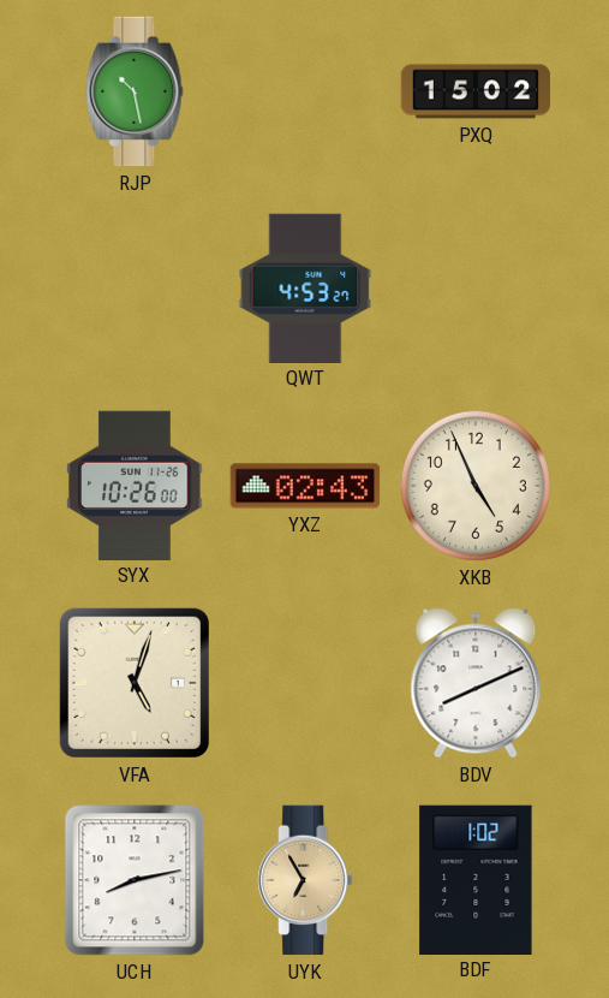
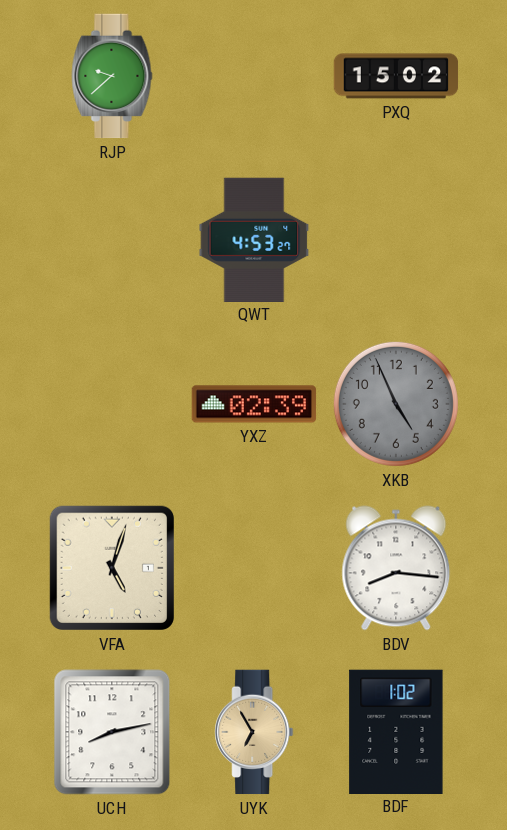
RJP: 10:28 -> 9:38
SYX: 10:26 -> none
YXZ: 02:43 -> 02:39
XKB dial: cream -> grey
BDV: 8:11 -> 8:16
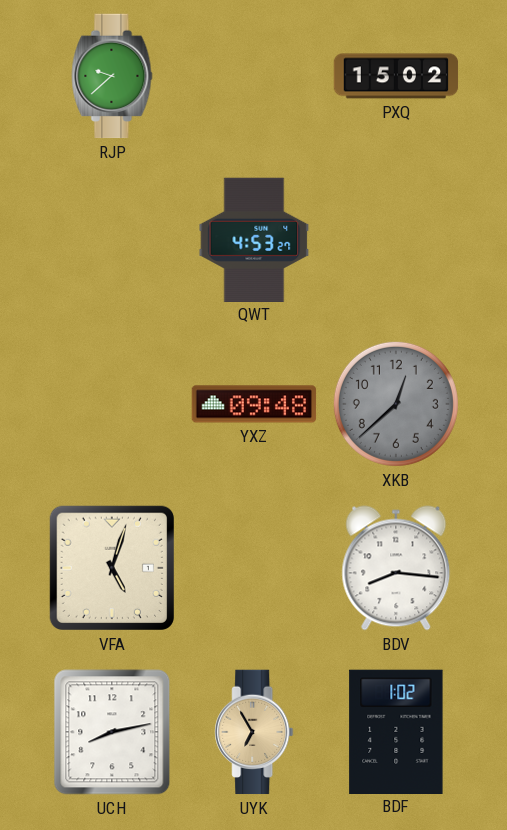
YXZ: 02:39 -> 09:48
XKB: 4:56 -> 12:38
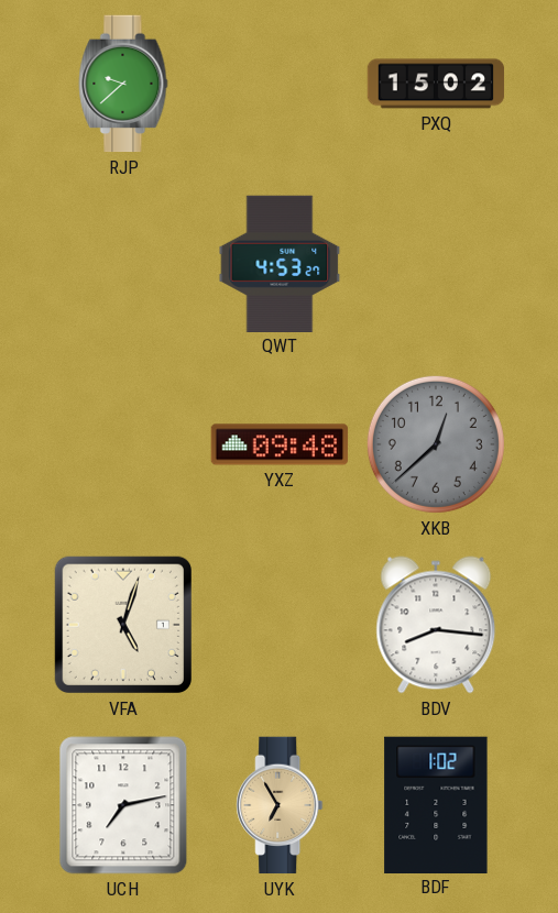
UCH: 8:13 -> 7:13
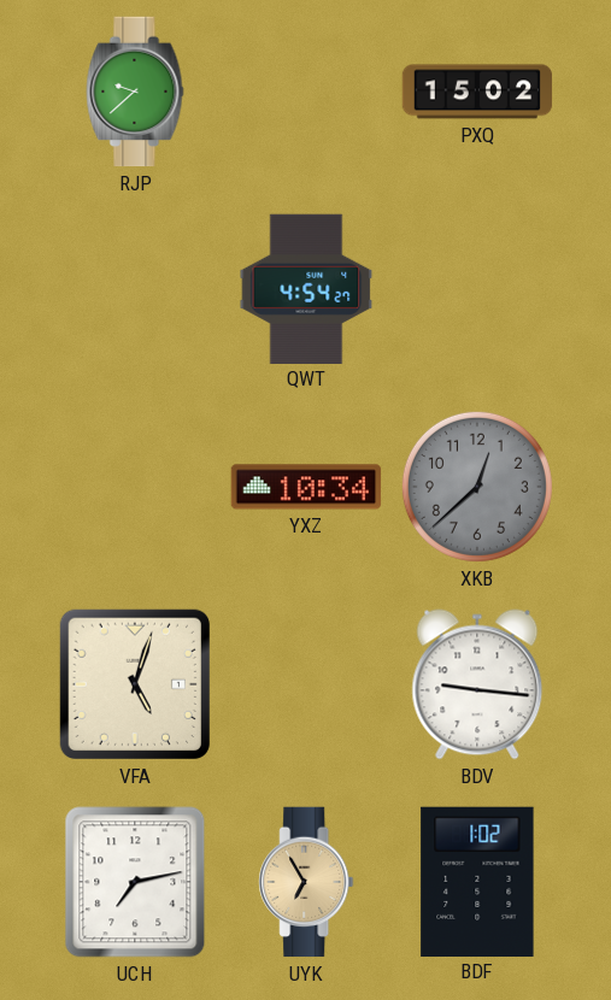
QWT: 4:53 -> 4:54
YXZ: 09:48 -> 10:34
BDV: 8:16 -> 9:16
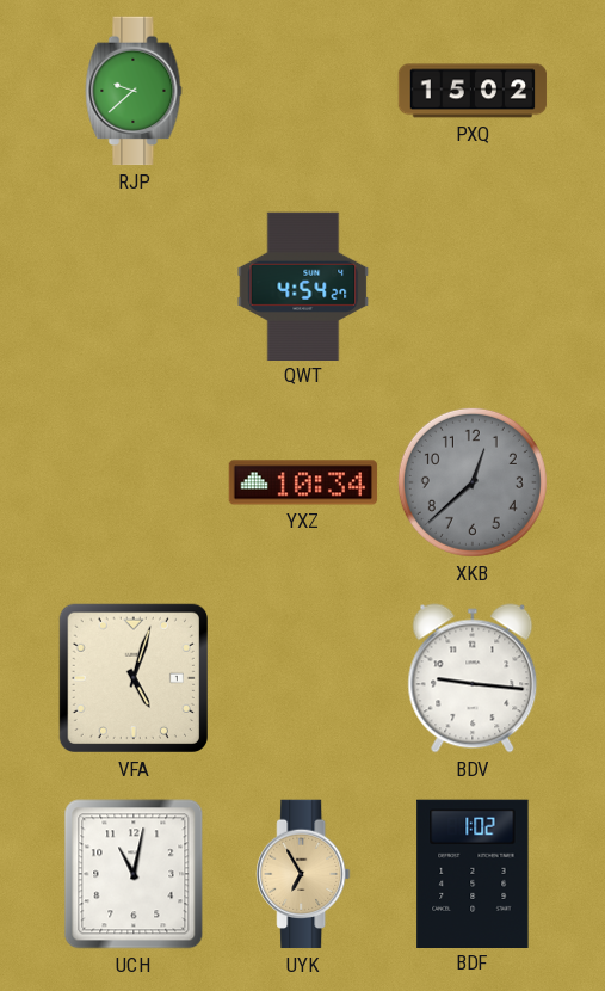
UCH: 7:13 -> 11:02
